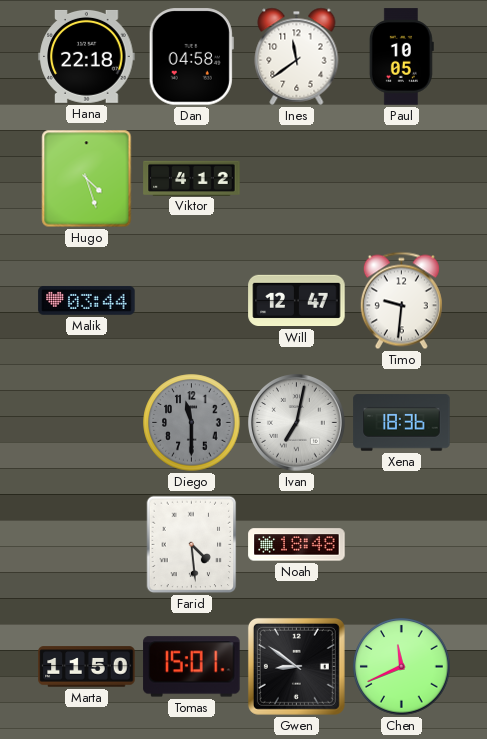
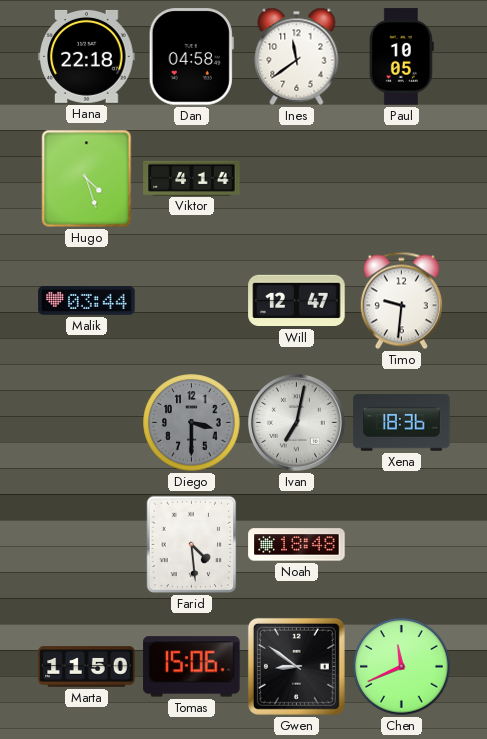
Viktor: 4:12 -> 4:14
Diego: 11:30 -> 3:30
Tomas: 15:01 -> 15:06
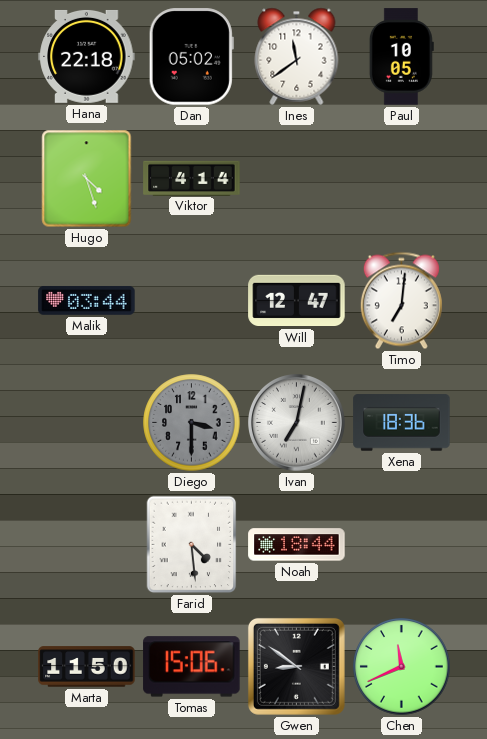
Dan: 04:58 -> 05:02
Timo: 9:31 -> 7:01
Noah: 18:48 -> 18:44
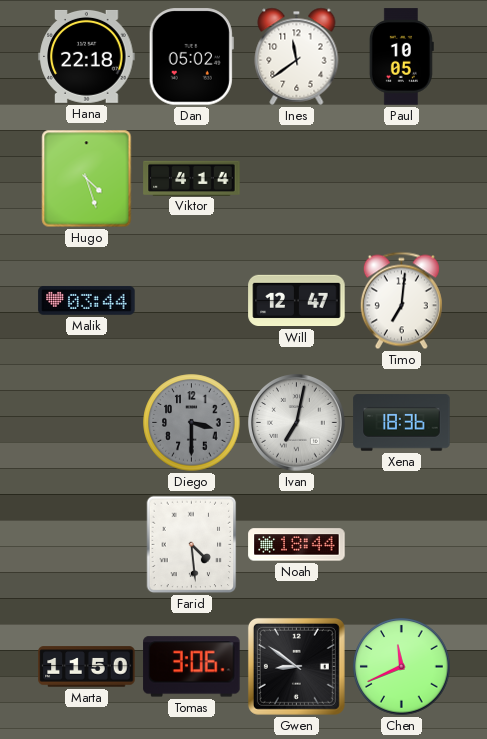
Tomas: 15:06 -> 3:06
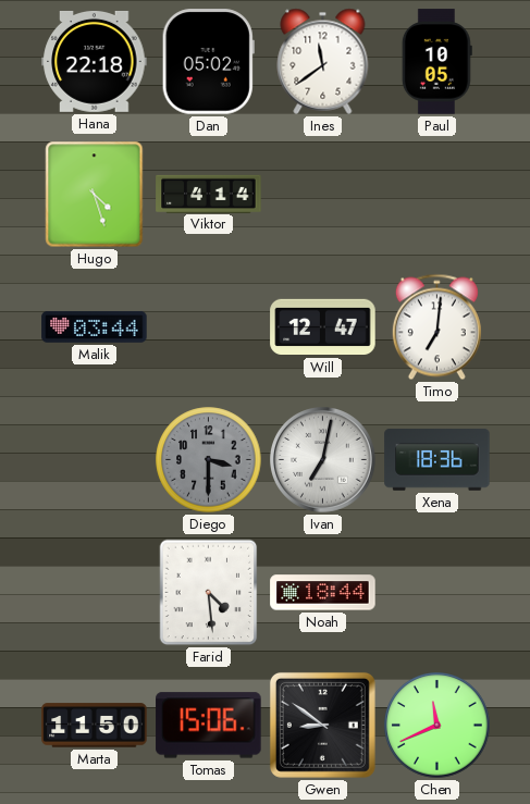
Tomas: 3:06 -> 15:06
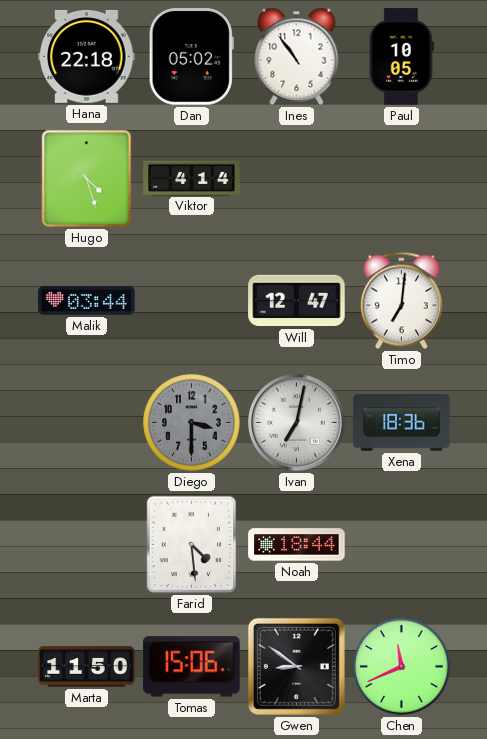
Ines: 11:39 -> 10:54
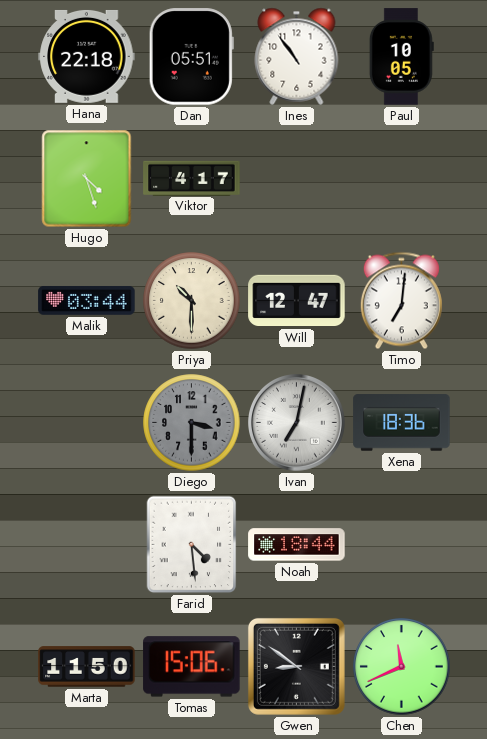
Dan: 05:02 -> 05:51
Viktor: 4:14 -> 4:17
Priya: none -> 10:30
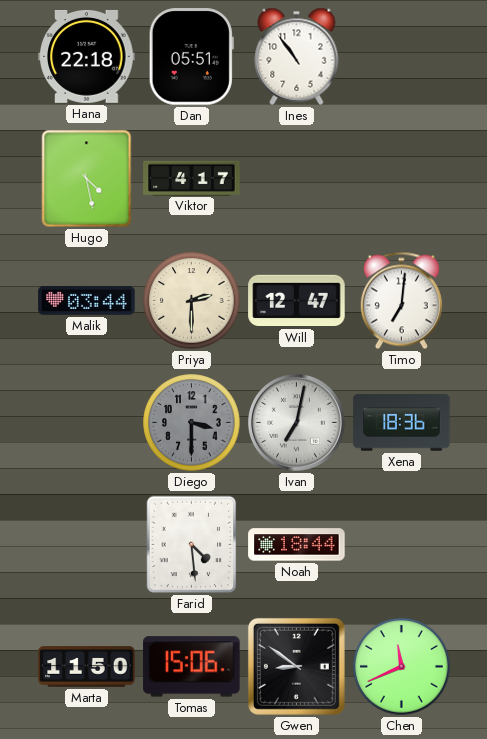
Paul: 10:05 -> none
Hugo: 4:27 -> 4:28
Priya: 10:30 -> 2:30
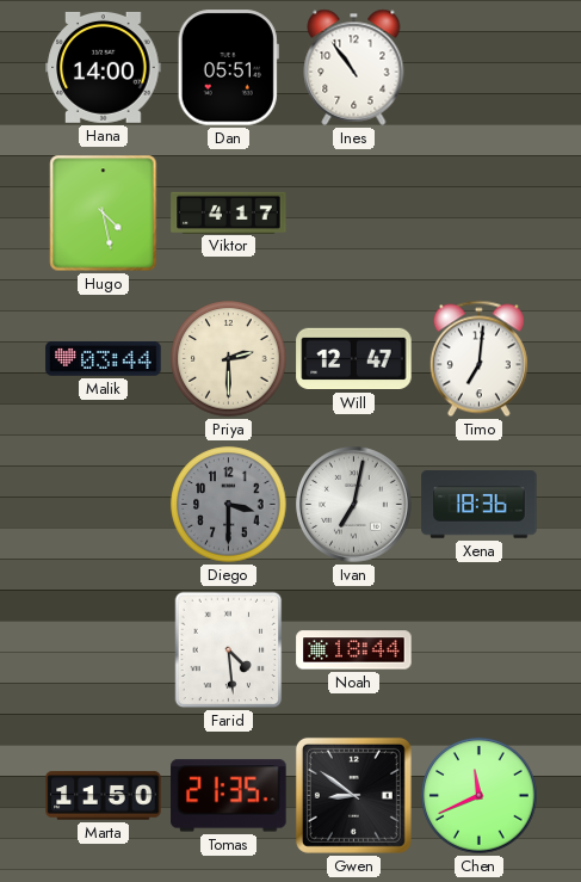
Hana: 22:18 -> 14:00
Tomas: 15:06 -> 21:35
